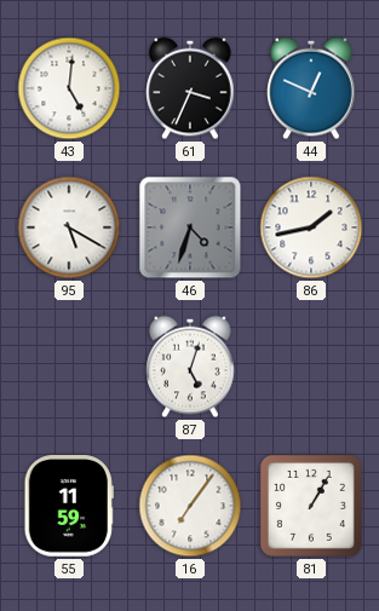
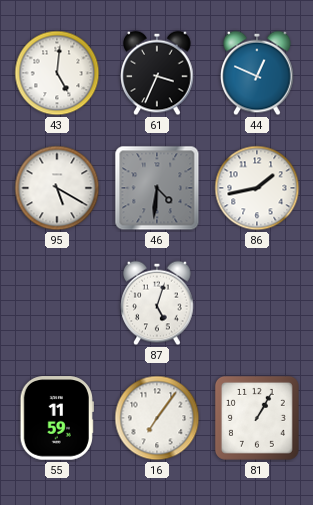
46: 4:33 -> 4:31
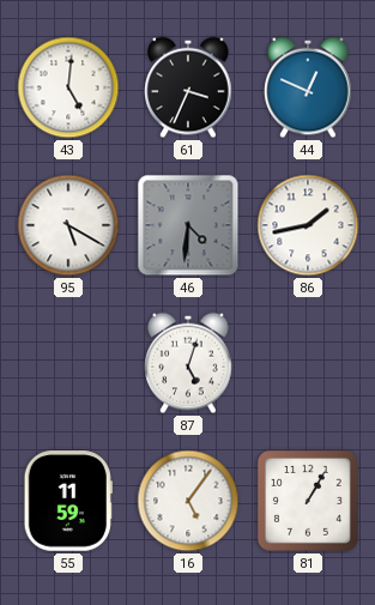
16: 7:06 -> 5:06
